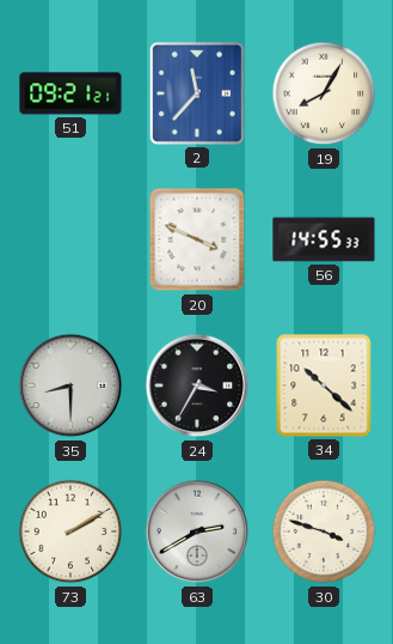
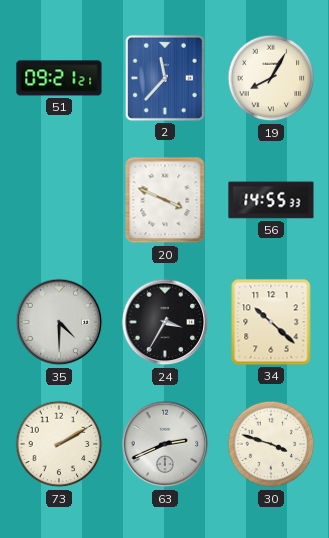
35: 8:30 -> 4:30
63: 2:40 -> 2:41
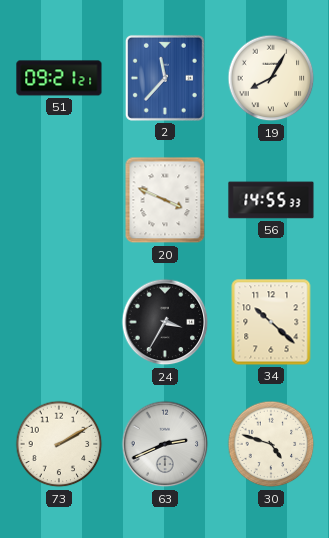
35: 4:30 -> none
30: 3:48 -> 4:48
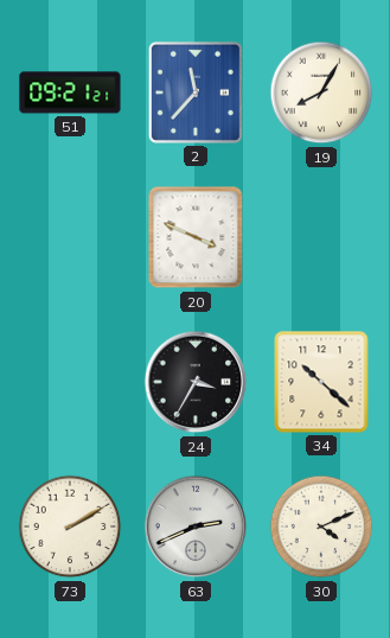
56: 14:55 -> none
30: 4:48 -> 4:11
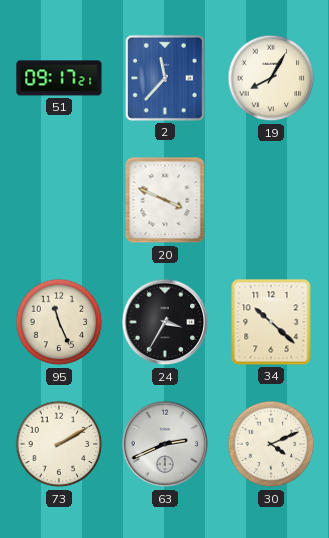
51: 09:21 -> 09:17
95: none -> 11:26
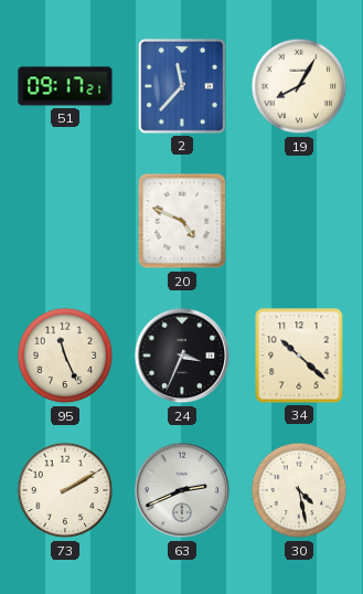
20: 3:49 -> 4:49
24: 3:35 -> 3:34
30: 4:11 -> 4:28
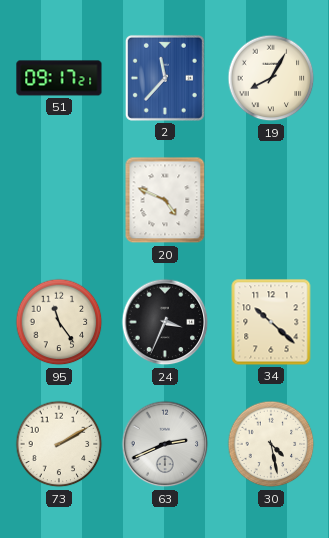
95: 11:26 -> 11:24
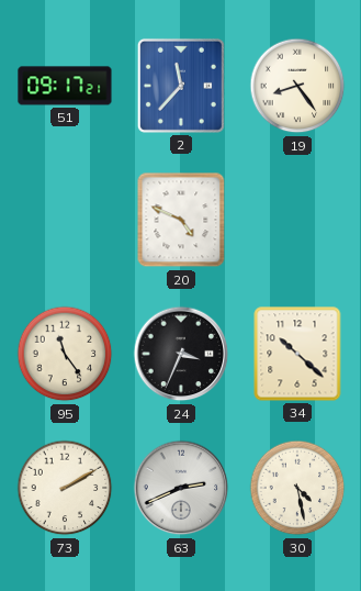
19: 8:05 -> 8:24
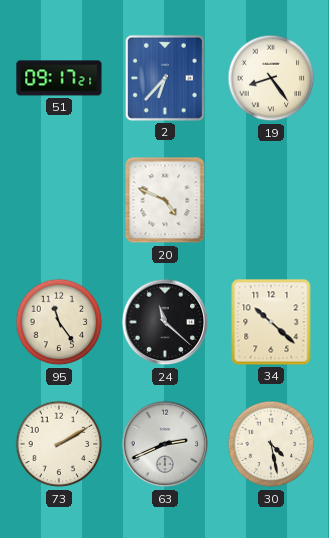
2: 11:37 -> 6:37
24: 3:34 -> 11:22
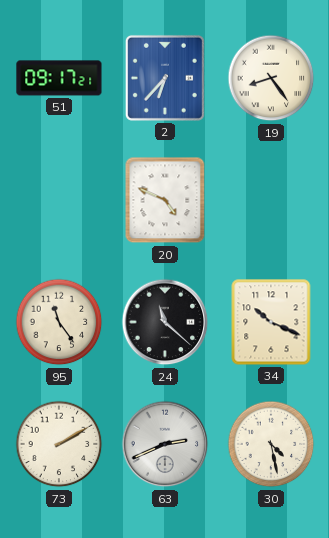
34: 10:22 -> 10:19
